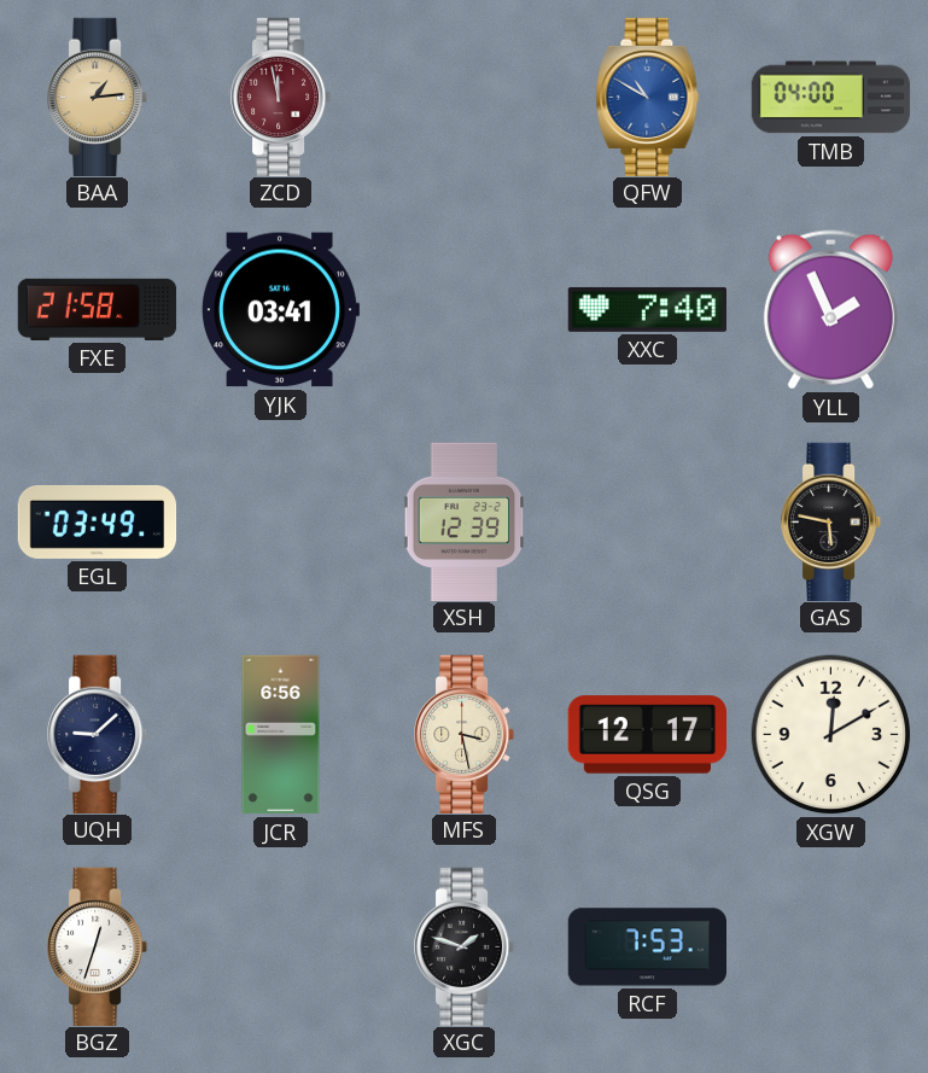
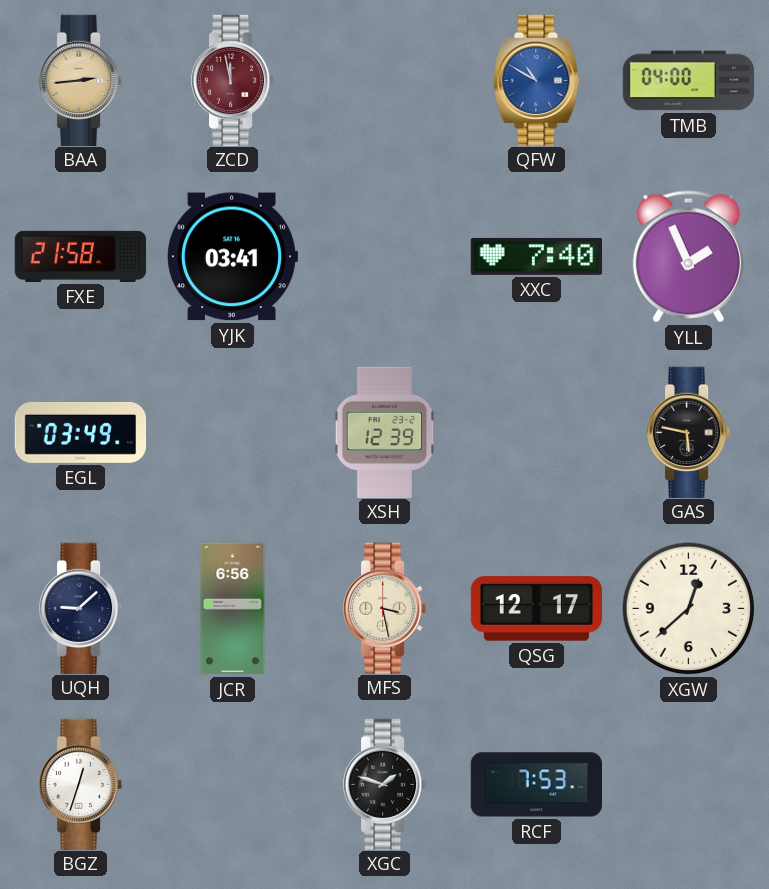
BAA: 1:14 -> 2:44
XGW: 12:10 -> 12:38
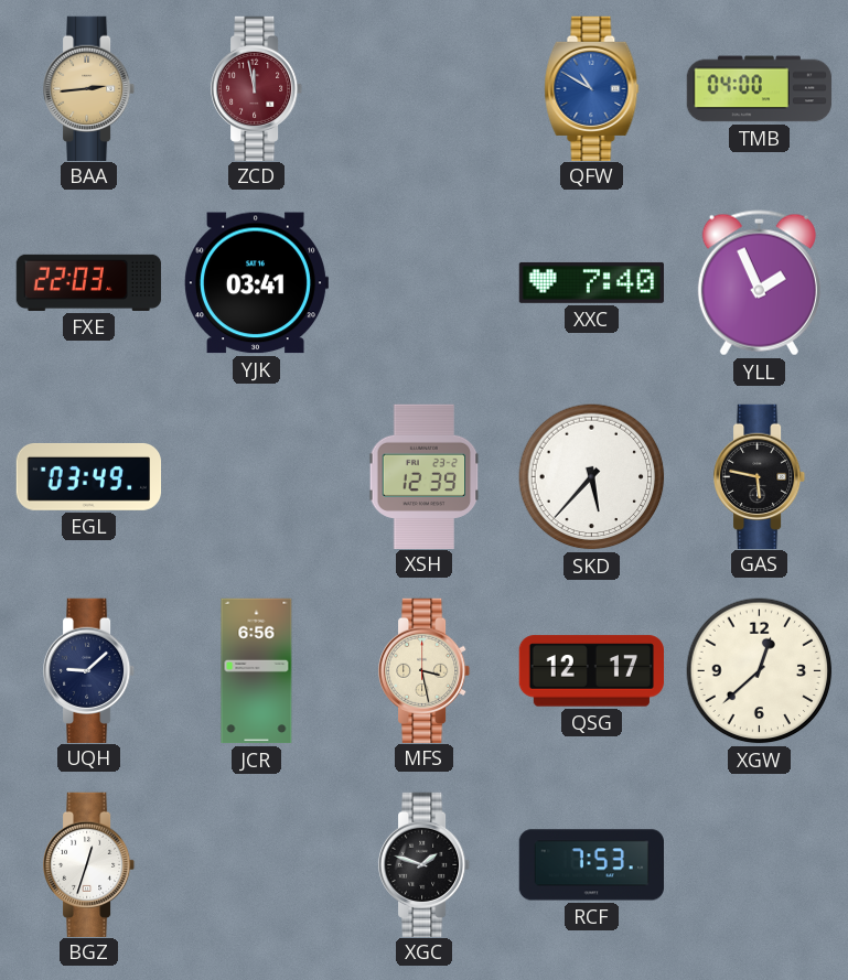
FXE: 21:58 -> 22:03
SKD: none -> 5:37
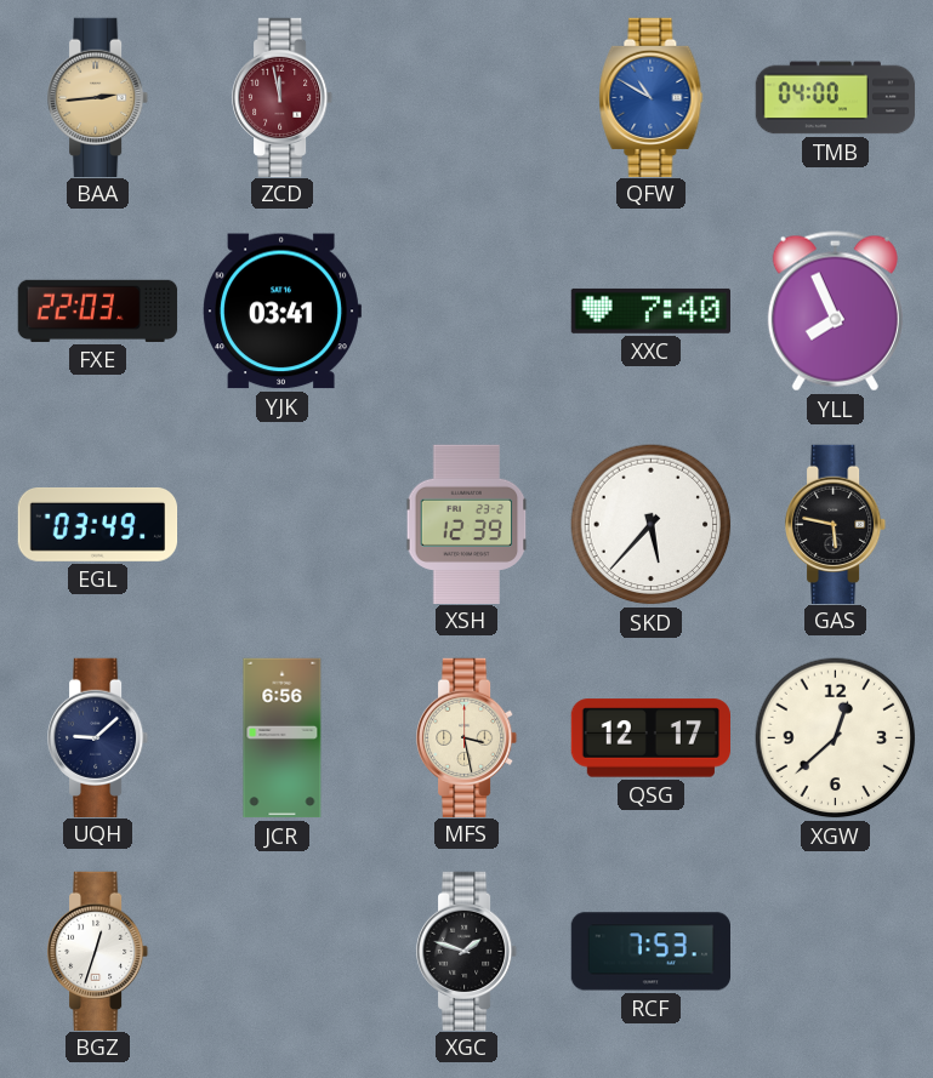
YLL: 1:56 -> 7:56
